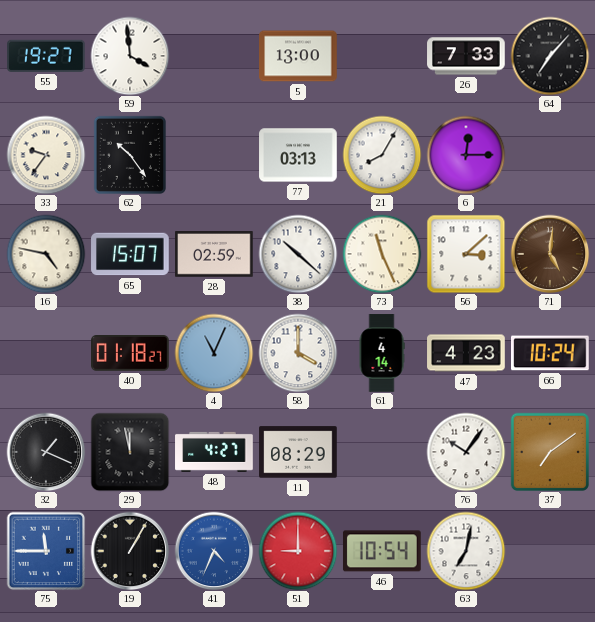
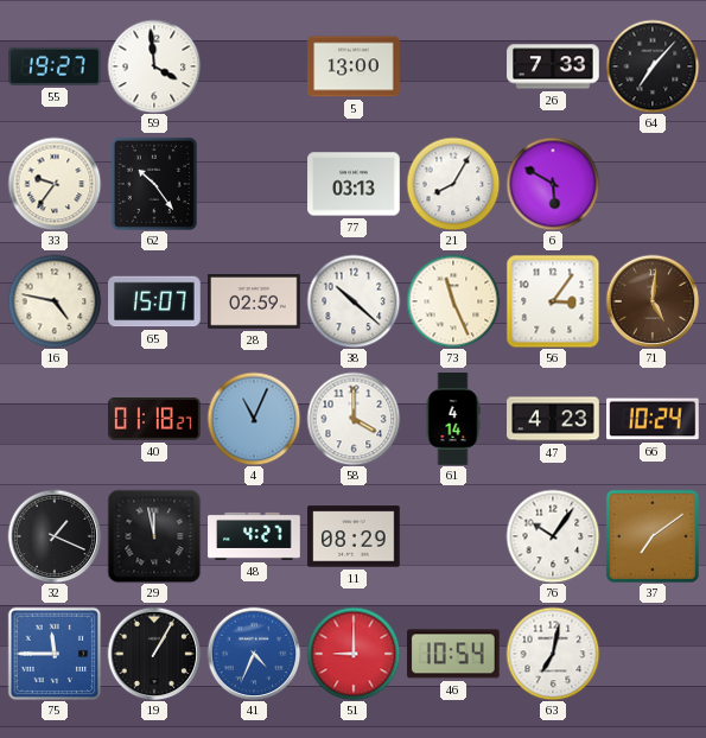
6: 12:15 -> 5:50
56: 3:08 -> 3:06
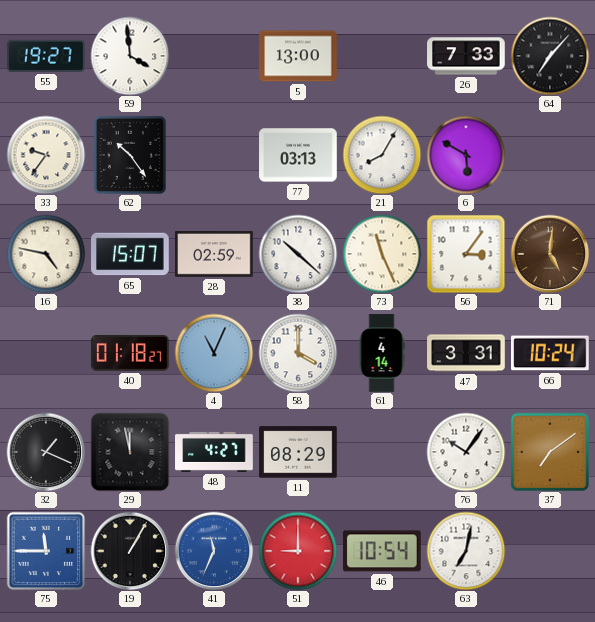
47: 4:23 -> 3:31
41: 4:34 -> 11:34
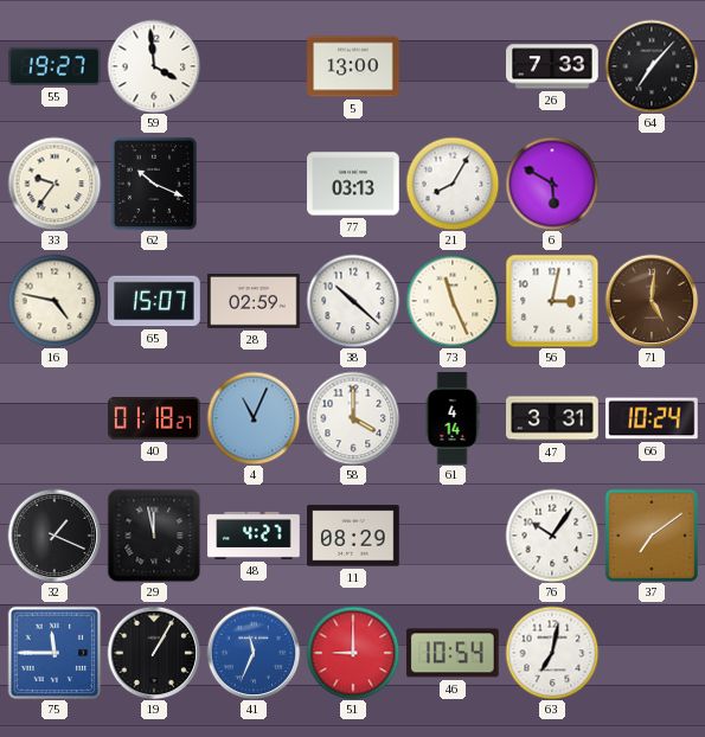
62: 10:24 -> 10:19
56: 3:06 -> 3:02
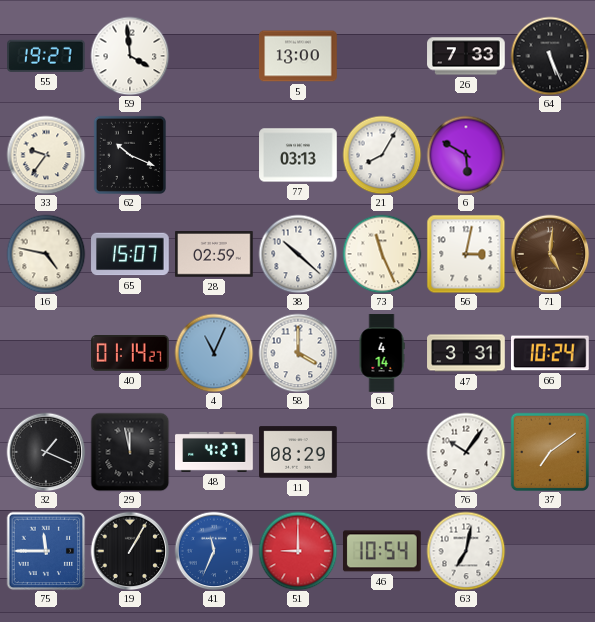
64: 7:07 -> 5:26
40: 01:18 -> 01:14
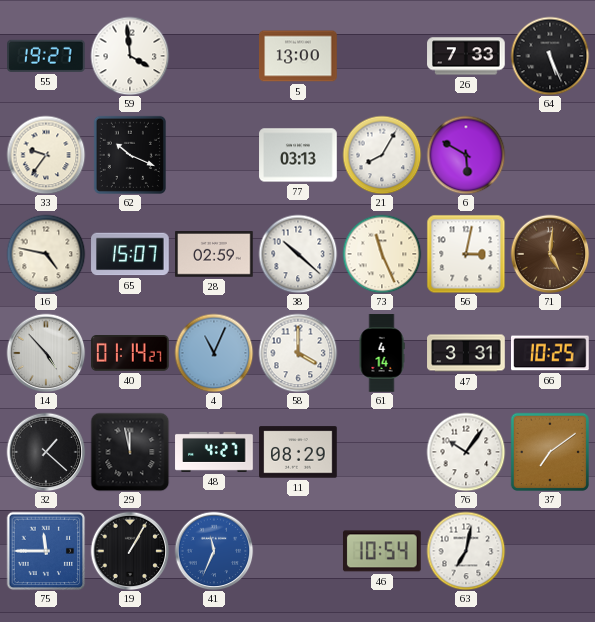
14: none -> 4:53
66: 10:24 -> 10:25
32: 1:19 -> 1:22
51: 9:00 -> none
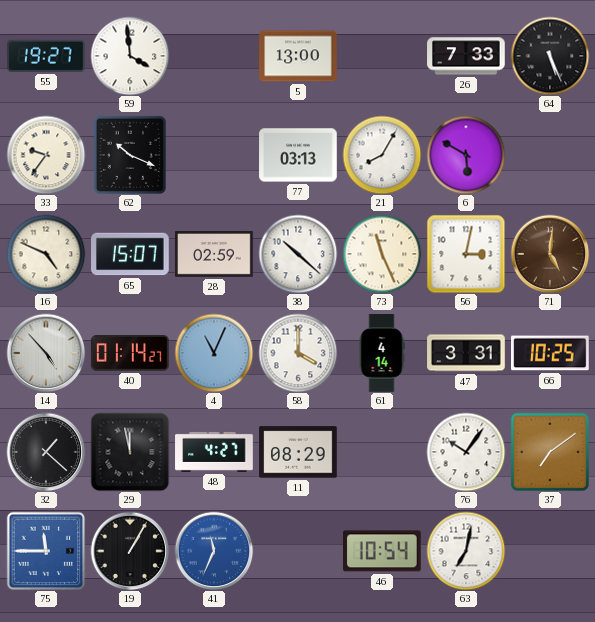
16: 4:47 -> 4:49
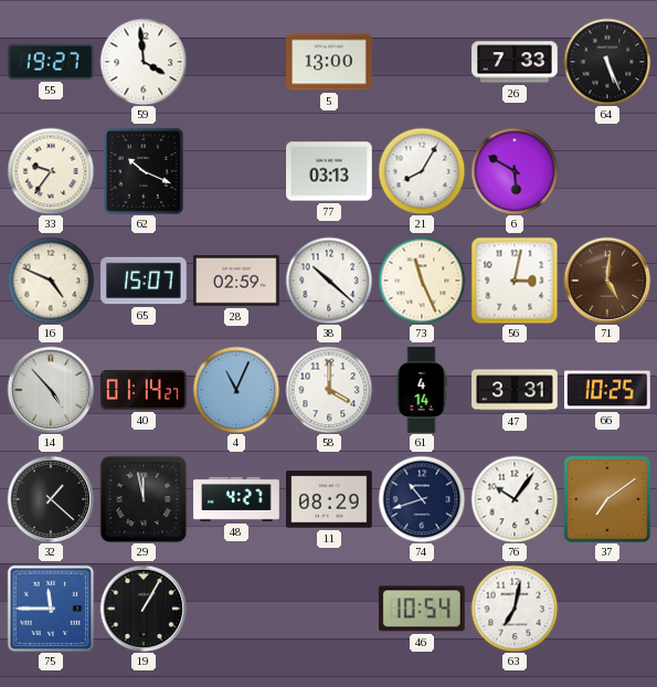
74: none -> 10:42
41: 11:34 -> none
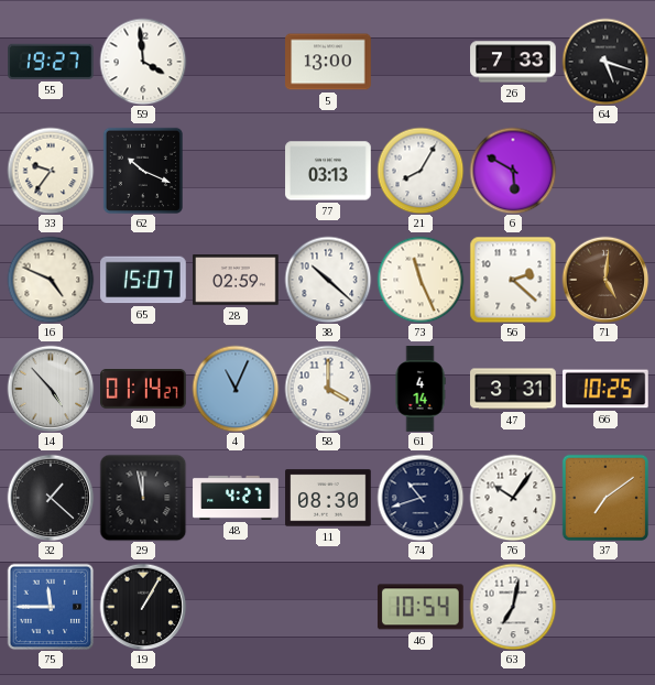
64: 5:26 -> 5:18
56: 3:02 -> 2:22
11: 08:29 -> 08:30
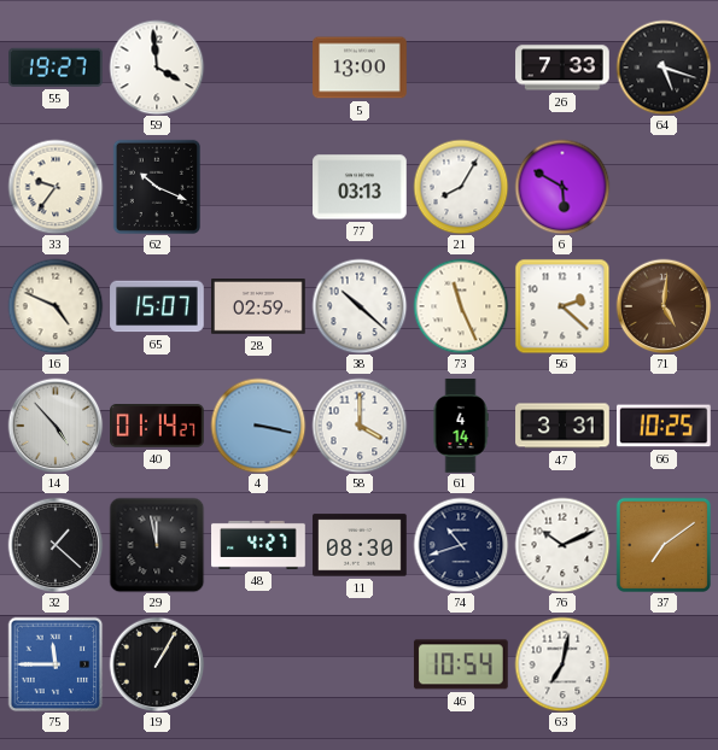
4: 11:04 -> 3:17
76: 10:06 -> 10:11
